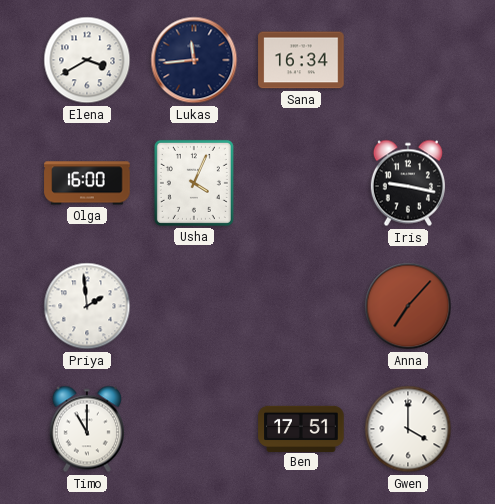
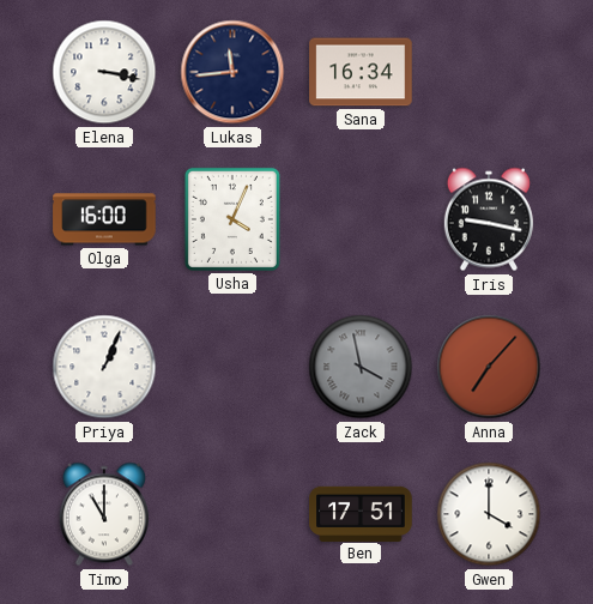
Elena: 3:40 -> 3:17
Priya: 1:59 -> 1:04
Zack: none -> 3:58
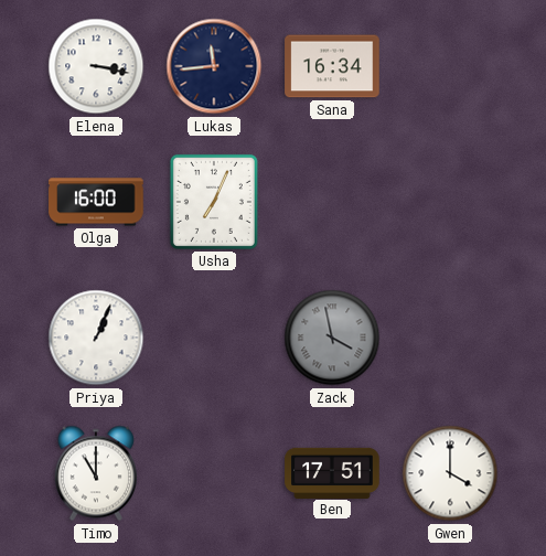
Usha: 4:04 -> 7:04
Iris: 9:17 -> none
Anna: 7:07 -> none
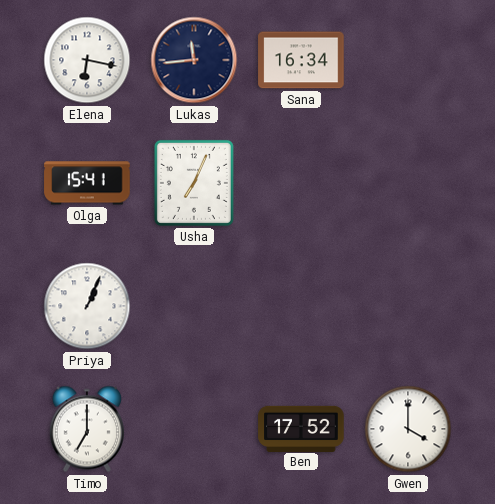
Elena: 3:17 -> 6:17
Olga: 16:00 -> 15:41
Zack: 3:58 -> none
Timo: 11:00 -> 7:00
Ben: 17:51 -> 17:52
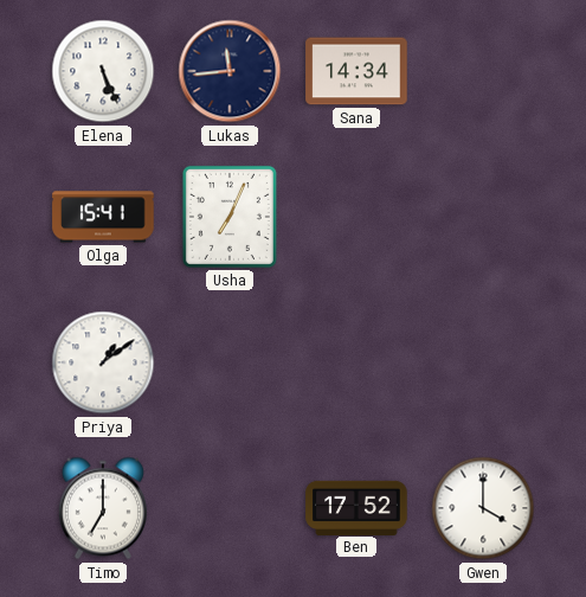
Elena: 6:17 -> 5:26
Sana: 16:34 -> 14:34
Priya: 1:04 -> 1:09
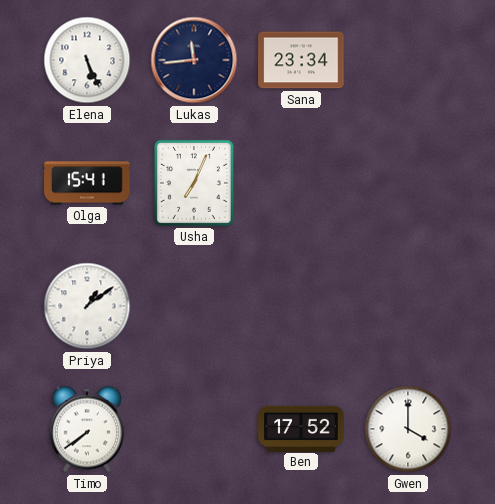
Sana: 14:34 -> 23:34
Timo: 7:00 -> 7:39
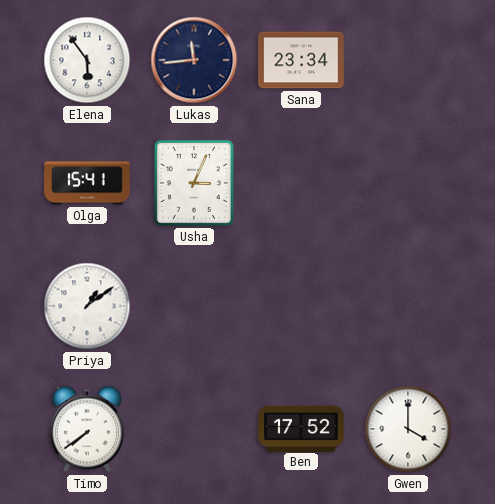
Elena: 5:26 -> 5:54
Usha: 7:04 -> 3:04
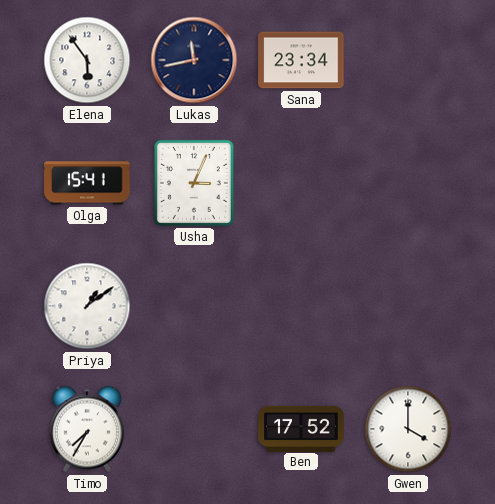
Lukas: 11:44 -> 11:43
Timo: 7:39 -> 7:35
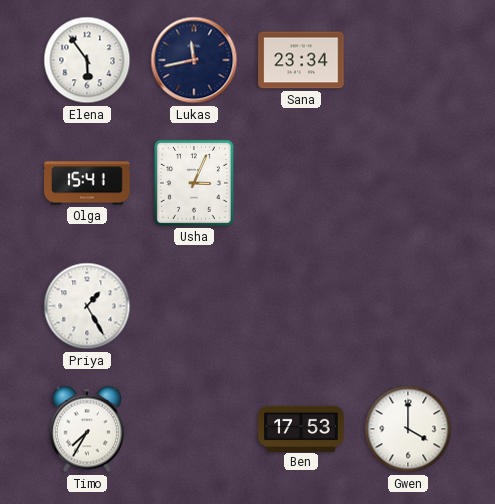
Priya: 1:09 -> 1:25
Ben: 17:52 -> 17:53
